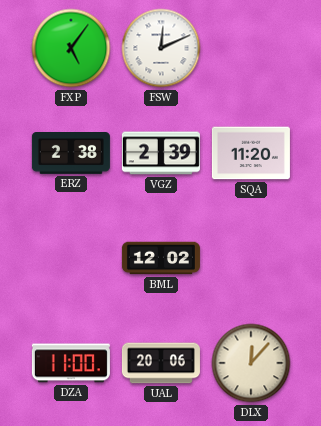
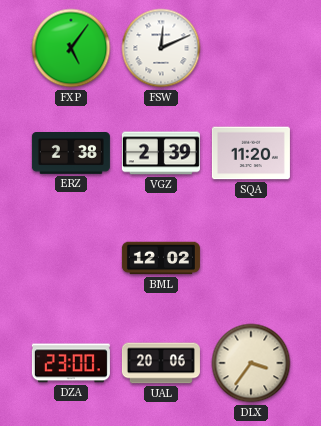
DZA: 11:00 -> 23:00
DLX: 12:07 -> 3:36
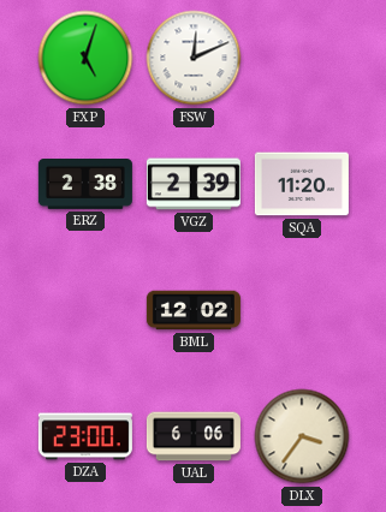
FXP: 5:06 -> 5:03
UAL: 20:06 -> 6:06
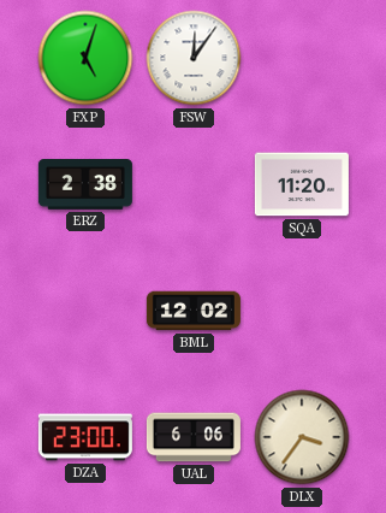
FSW: 12:11 -> 12:06
VGZ: 2:39 -> none
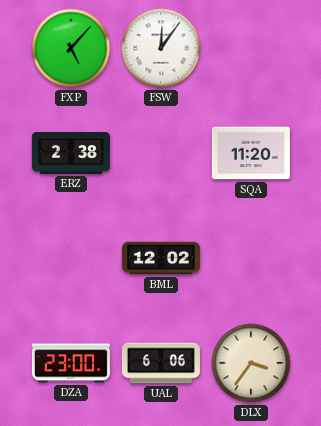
FXP: 5:03 -> 5:07
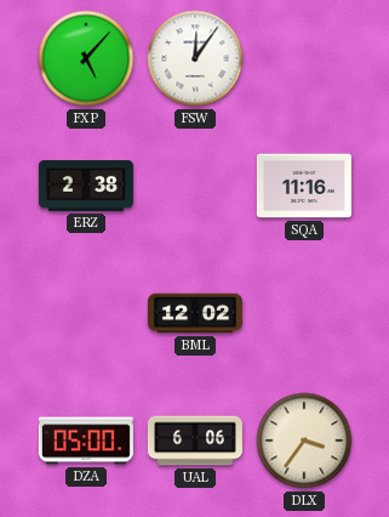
SQA: 11:20 -> 11:16
DZA: 23:00 -> 05:00
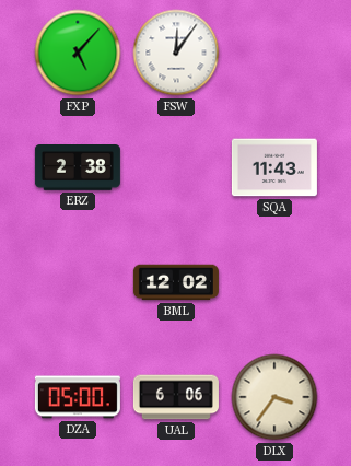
SQA: 11:16 -> 11:43
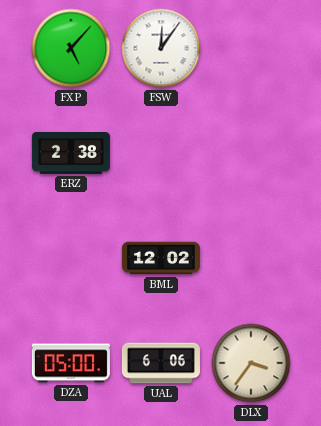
SQA: 11:43 -> none
